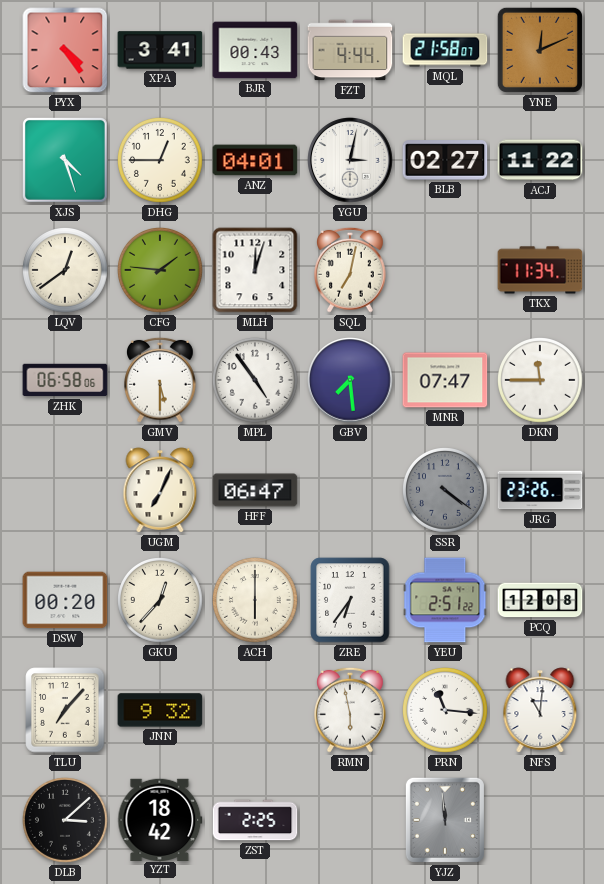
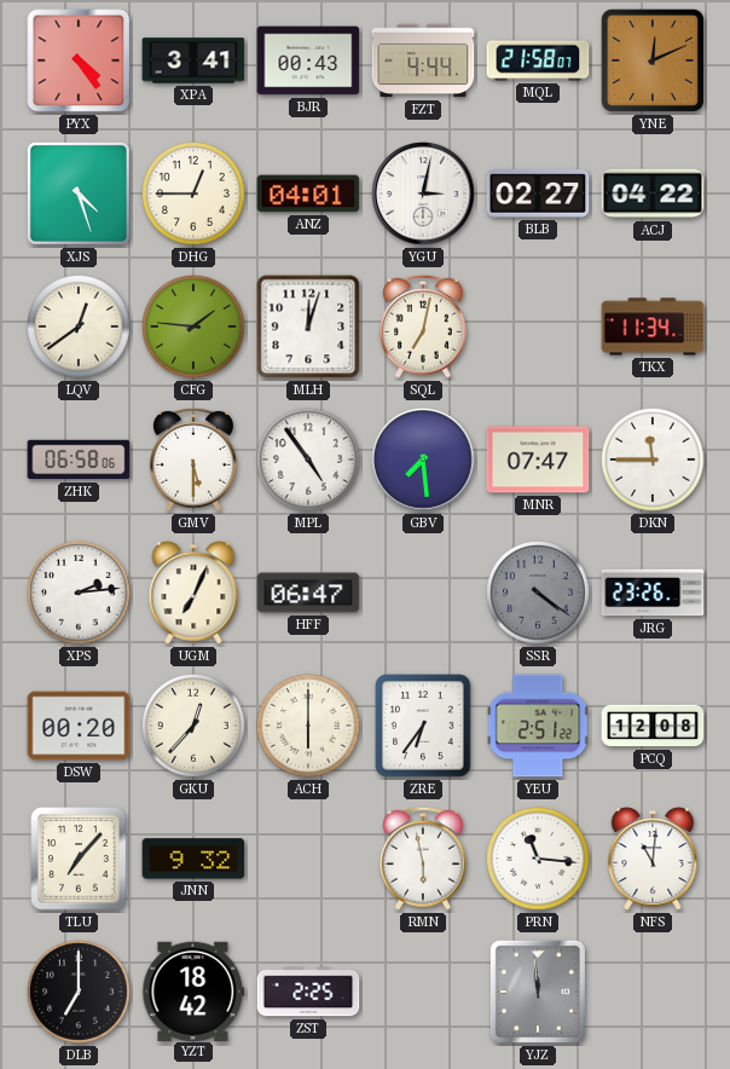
ACJ: 11:22 -> 04:22
XPS: none -> 2:14
DLB: 3:08 -> 7:00
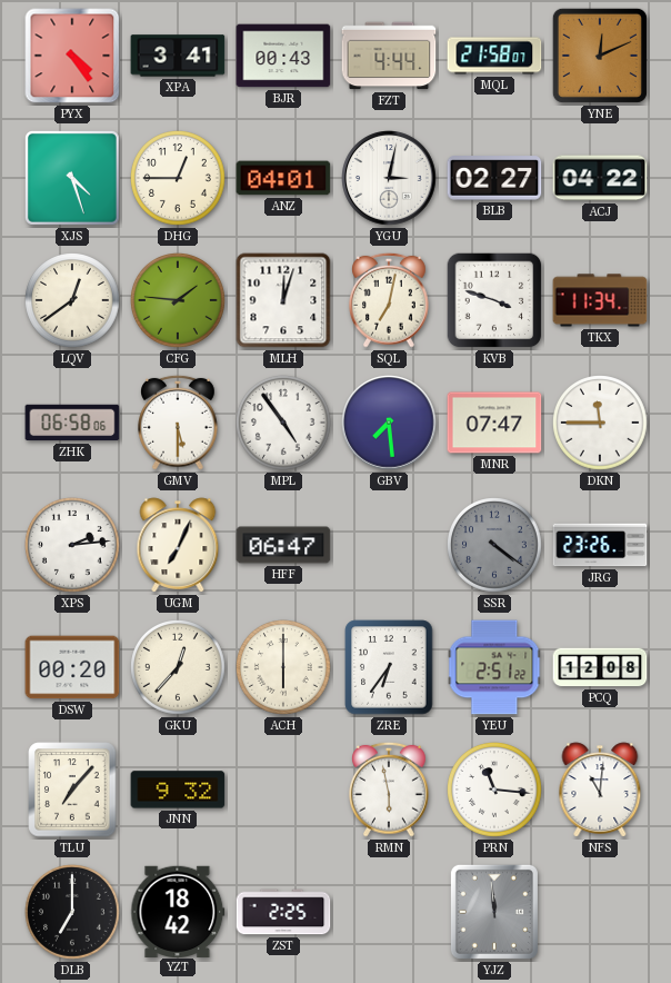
KVB: none -> 3:48
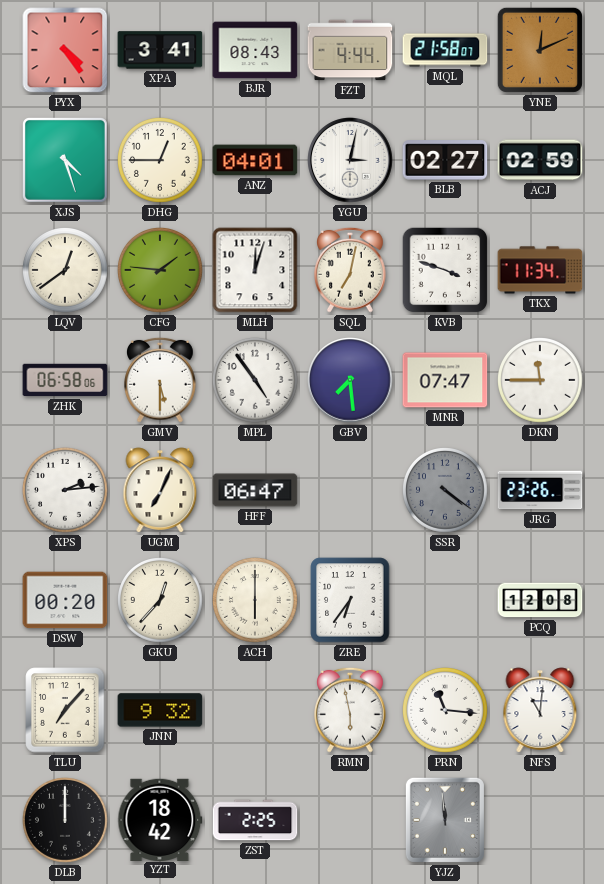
BJR: 00:43 -> 08:43
ACJ: 04:22 -> 02:59
YEU: 2:51 -> none
DLB: 7:00 -> 12:00
